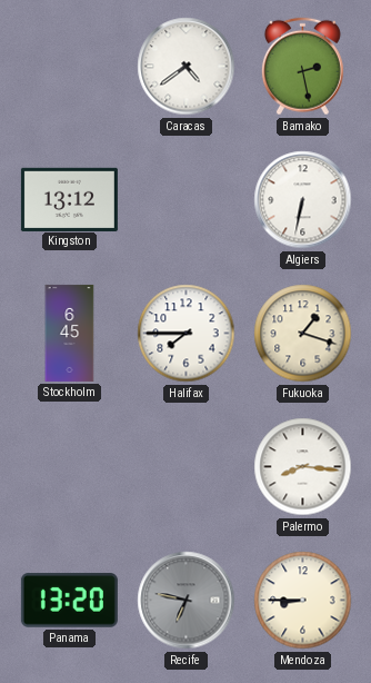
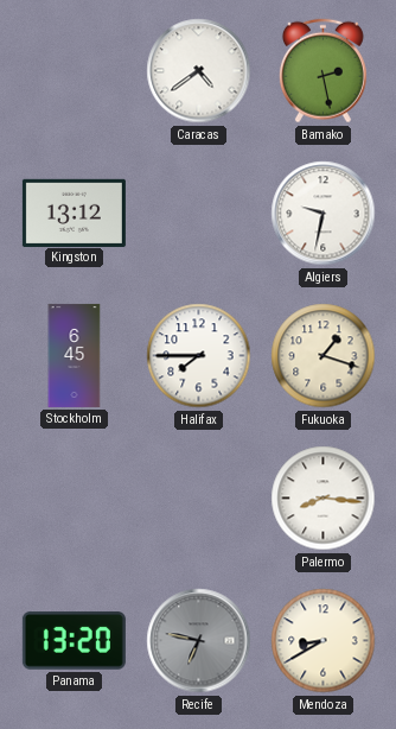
Algiers: 6:32 -> 9:32
Mendoza: 8:45 -> 8:40
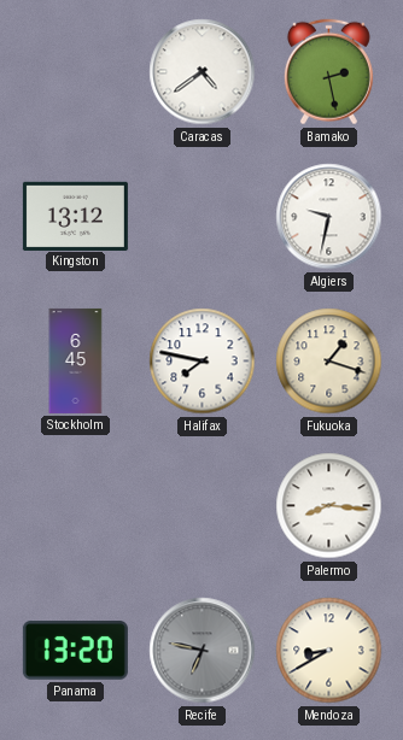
Halifax: 7:45 -> 7:47
